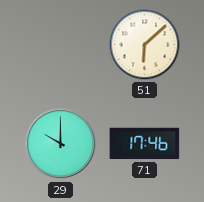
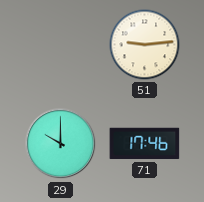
51: 6:08 -> 9:14
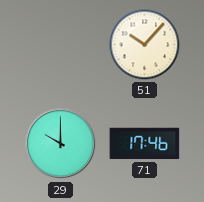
51: 9:14 -> 10:07
